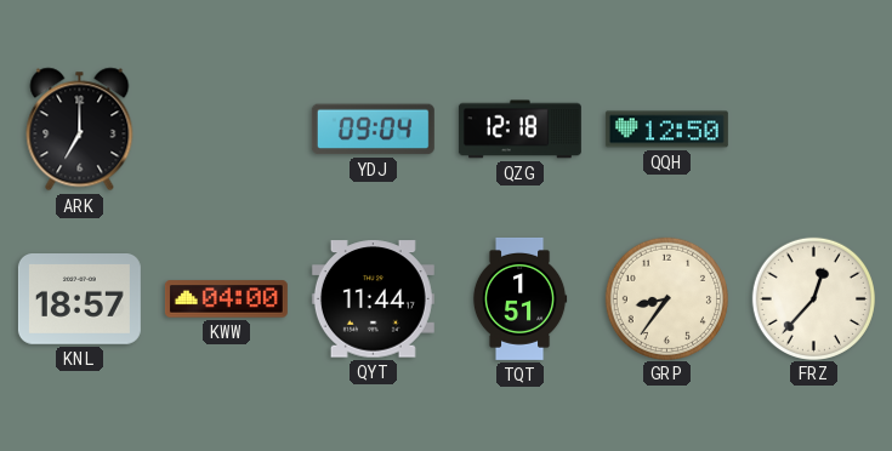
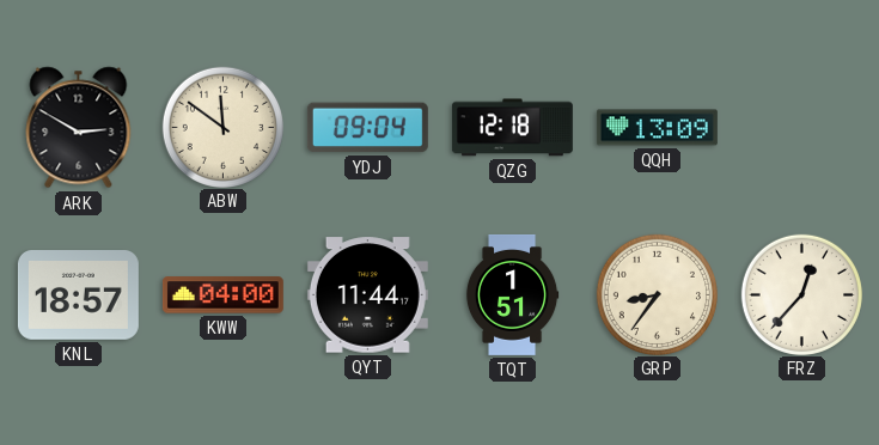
ARK: 7:00 -> 2:50
ABW: none -> 11:51
QQH: 12:50 -> 13:09
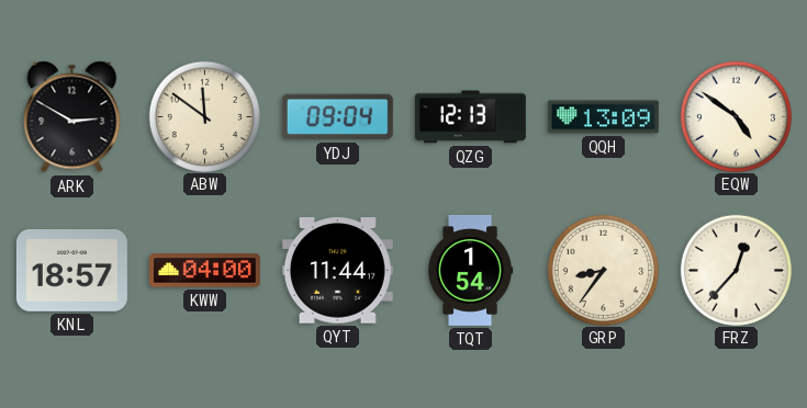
QZG: 12:18 -> 12:13
EQW: none -> 4:51
TQT: 1:51 -> 1:54
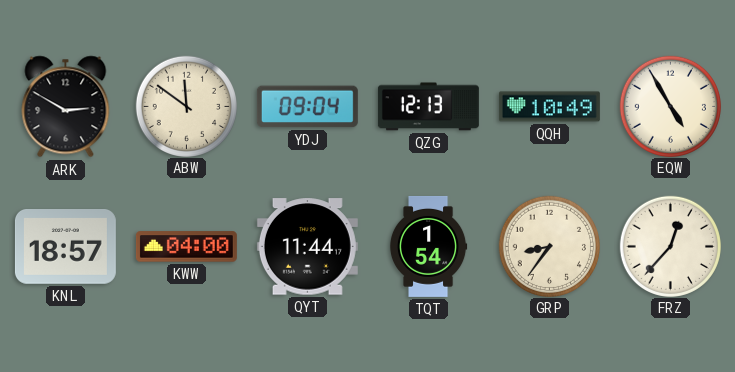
QQH: 13:09 -> 10:49
EQW: 4:51 -> 4:55
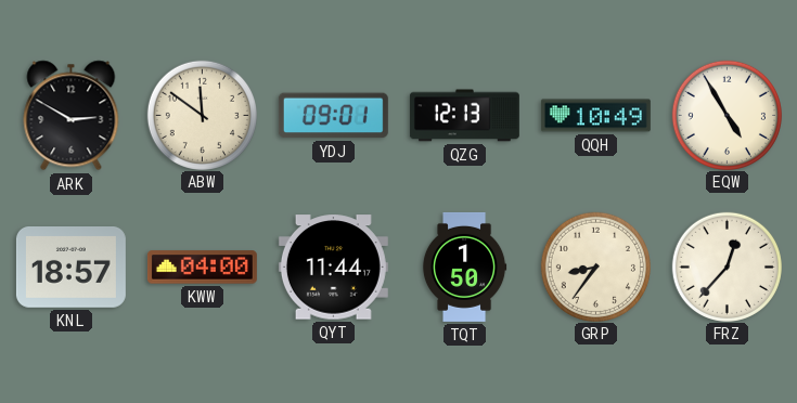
YDJ: 09:04 -> 09:01
TQT: 1:54 -> 1:50
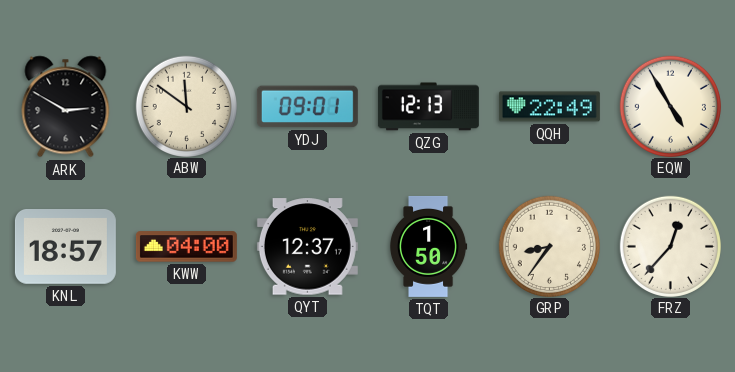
QQH: 10:49 -> 22:49
QYT: 11:44 -> 12:37
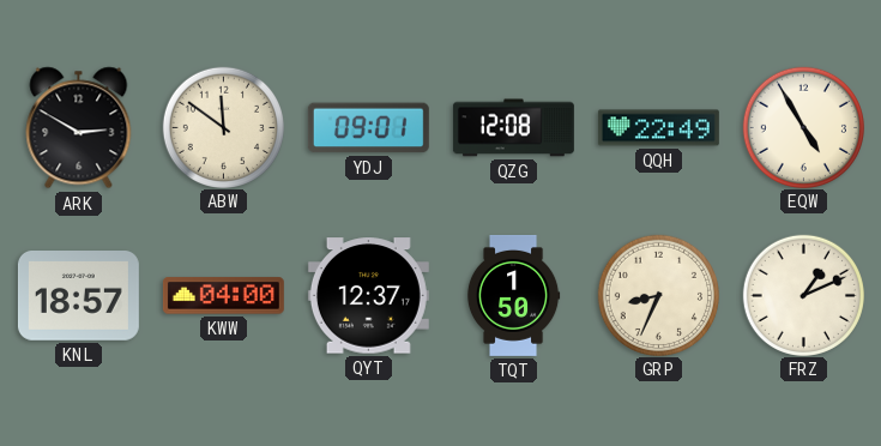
QZG: 12:13 -> 12:08
GRP: 8:36 -> 8:34
FRZ: 12:37 -> 1:11
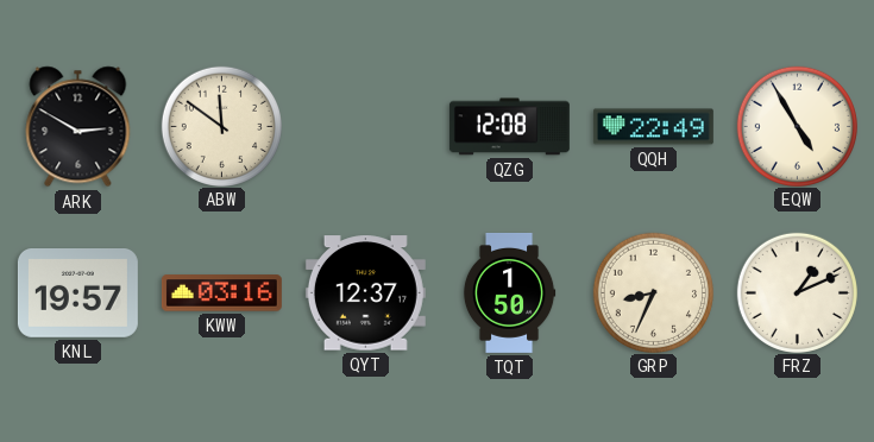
YDJ: 09:01 -> none
KNL: 18:57 -> 19:57
KWW: 04:00 -> 03:16
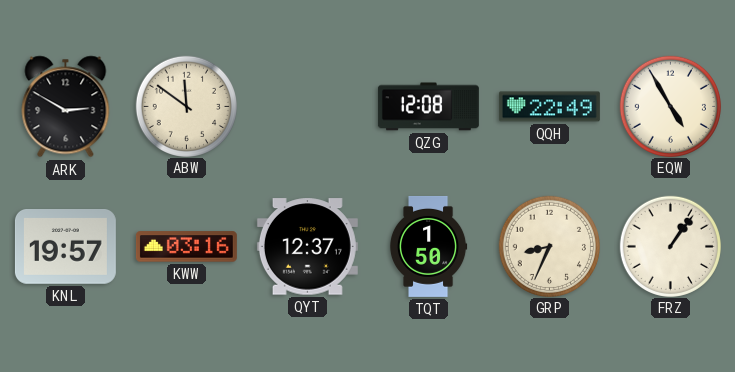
FRZ: 1:11 -> 1:06
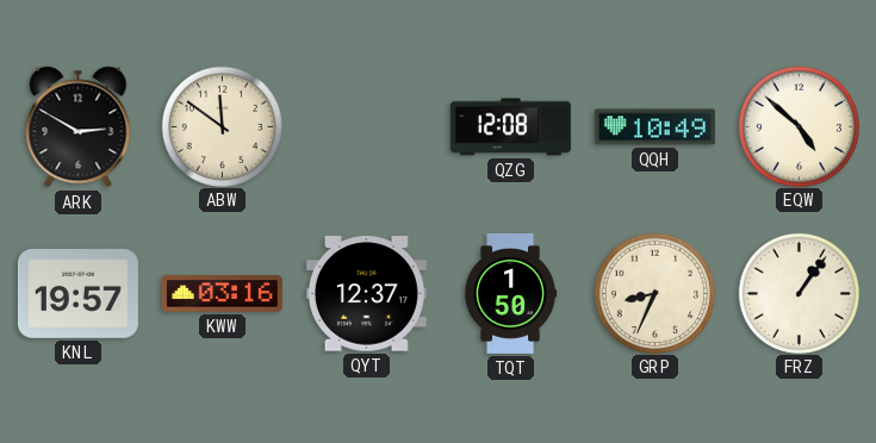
QQH: 22:49 -> 10:49
EQW: 4:55 -> 4:52
